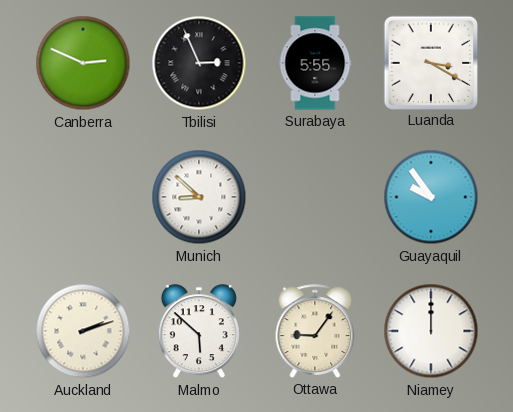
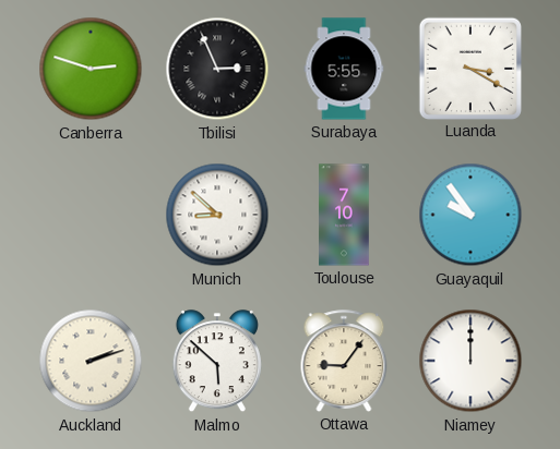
Canberra: 2:49 -> 2:48
Toulouse: none -> 7:10
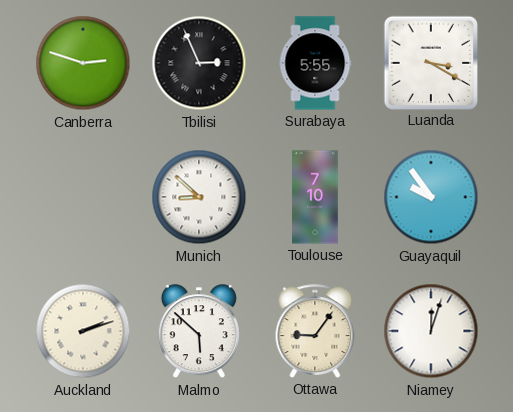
Niamey: 12:00 -> 12:03
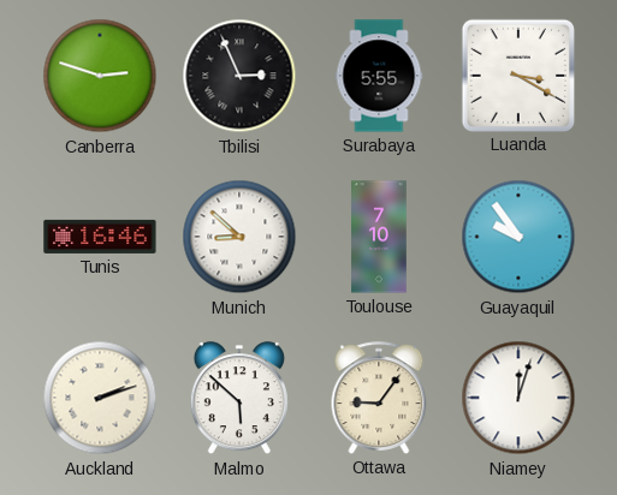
Tunis: none -> 16:46
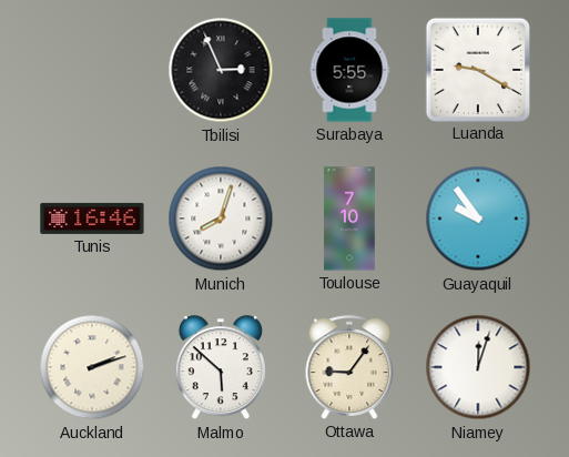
Canberra: 2:48 -> none
Luanda: 3:20 -> 9:20
Munich: 8:52 -> 8:03
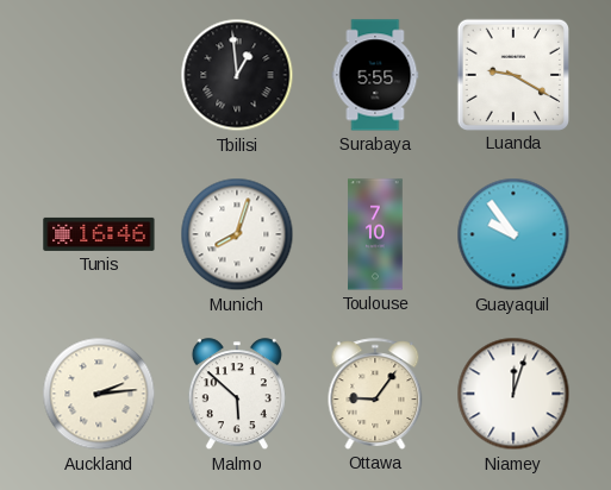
Tbilisi: 2:56 -> 12:59
Auckland: 2:12 -> 2:14
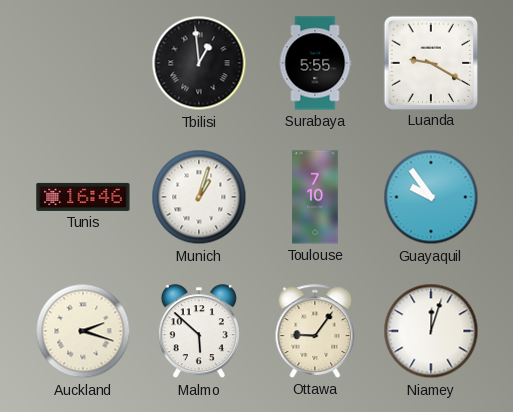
Munich: 8:03 -> 1:03
Auckland: 2:14 -> 2:18
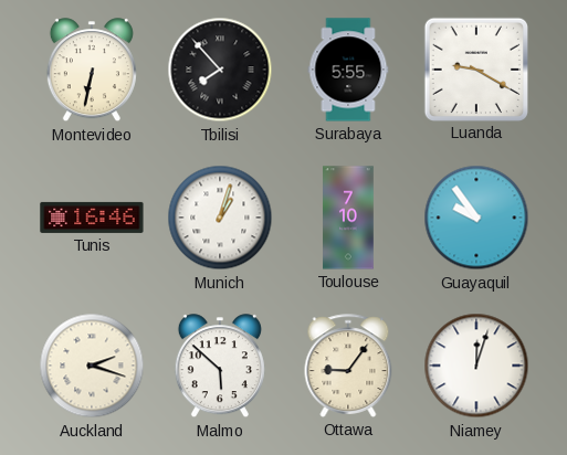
Montevideo: none -> 6:32
Tbilisi: 12:59 -> 7:53
